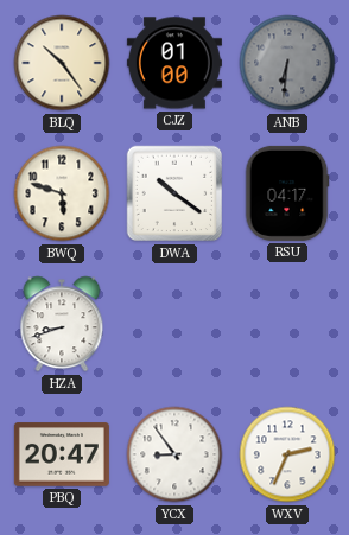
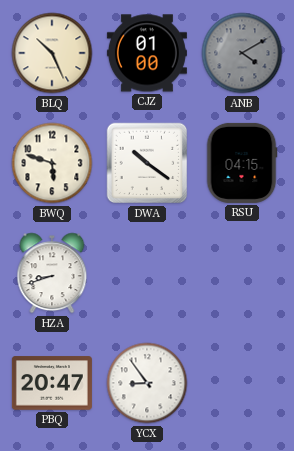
BLQ: 10:24 -> 10:26
ANB: 6:31 -> 4:10
RSU: 04:17 -> 04:15
WXV: 2:34 -> none
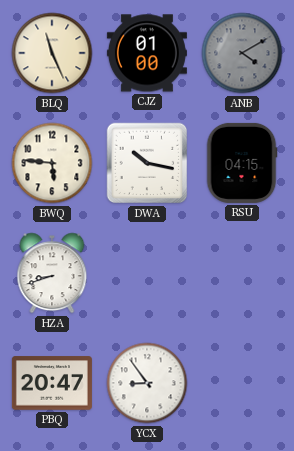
BLQ: 10:26 -> 11:26
BWQ: 5:48 -> 5:46
DWA: 10:21 -> 10:17
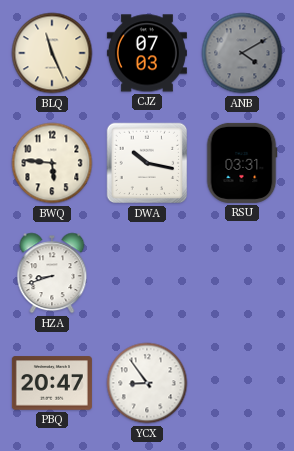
CJZ: 01:00 -> 07:03
RSU: 04:15 -> 03:31
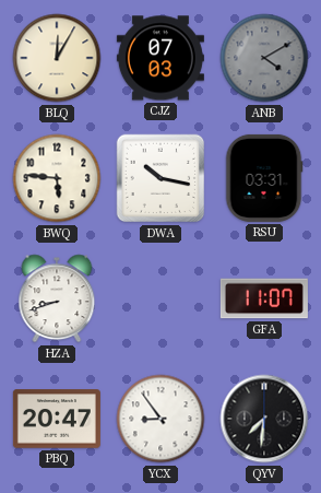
BLQ: 11:26 -> 12:05
GFA: none -> 11:07
QYV: none -> 7:31
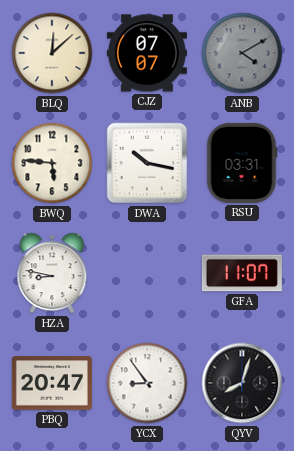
BLQ: 12:05 -> 12:08
CJZ: 07:03 -> 07:07
HZA: 8:42 -> 8:47
QYV: 7:31 -> 8:03
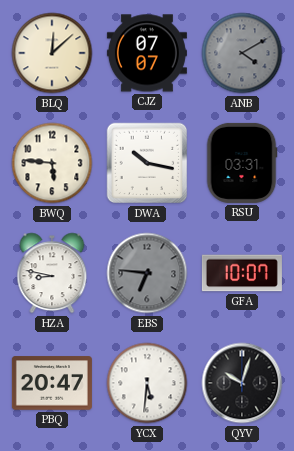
EBS: none -> 6:46
GFA: 11:07 -> 10:07
YCX: 8:54 -> 5:31
QYV: 8:03 -> 10:03
